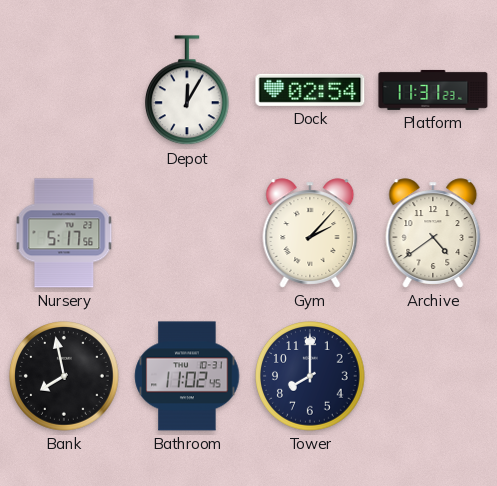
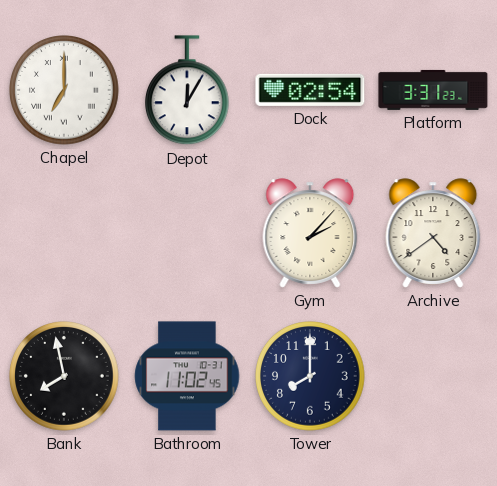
Chapel: none -> 7:00
Platform: 11:31 -> 3:31
Nursery: 5:17 -> none
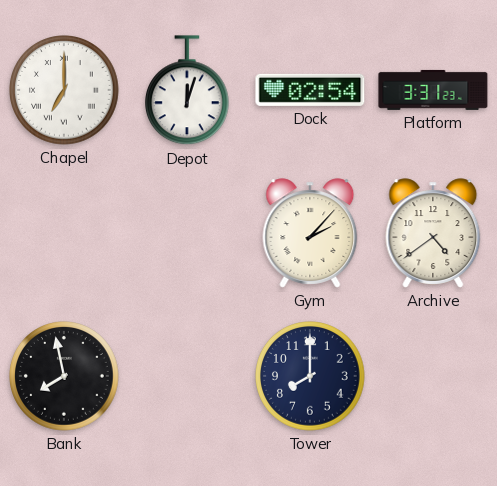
Depot: 12:05 -> 12:03
Bathroom: 11:02 -> none
